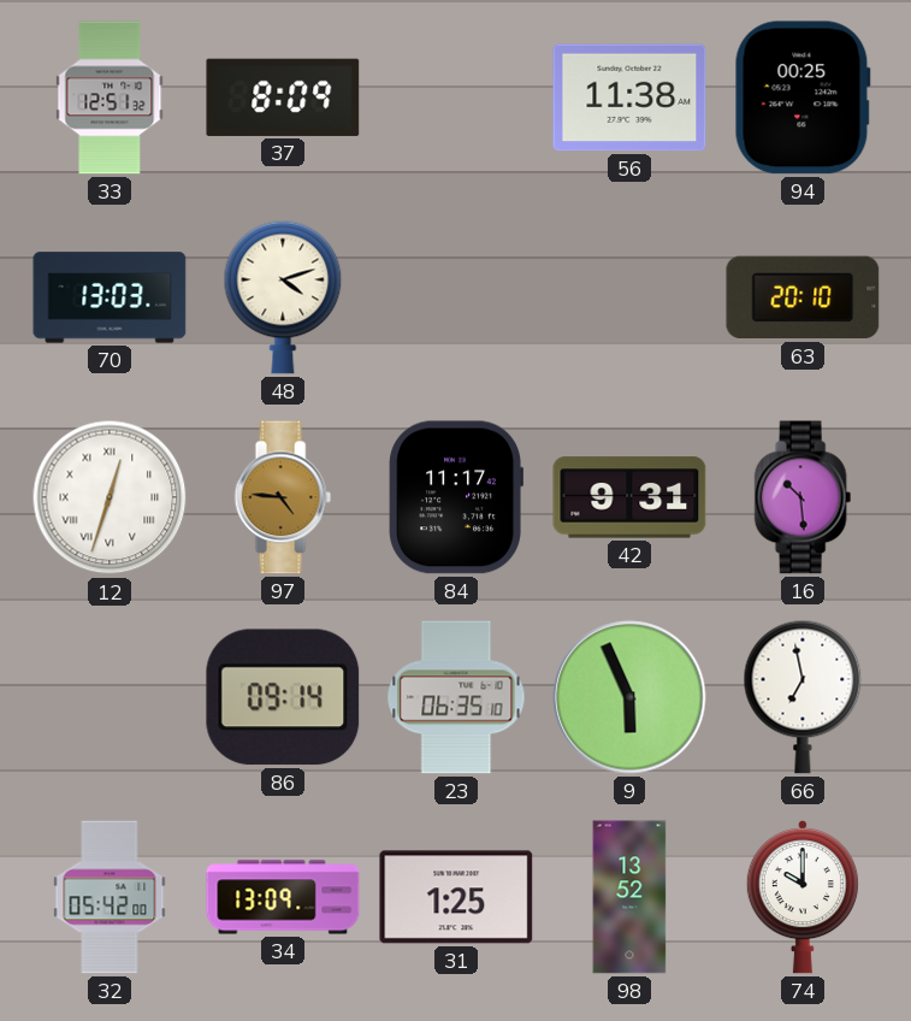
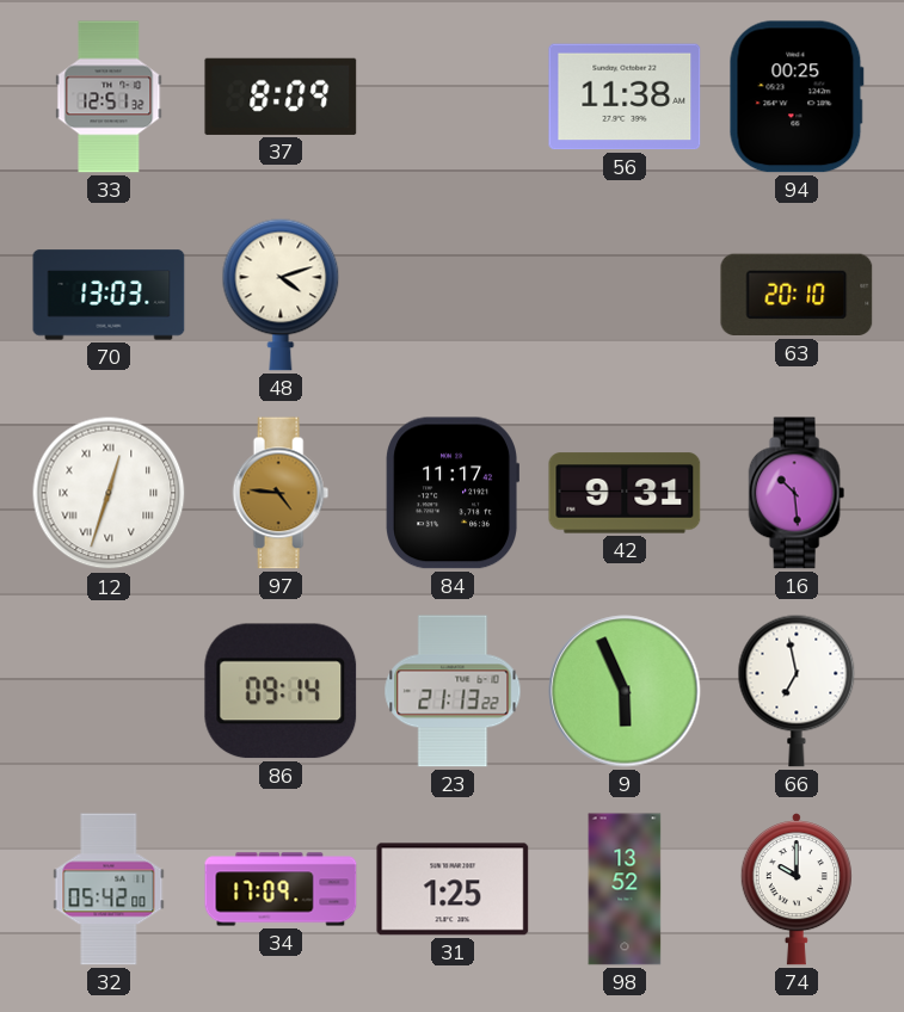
23: 06:35 -> 21:13
34: 13:09 -> 17:09
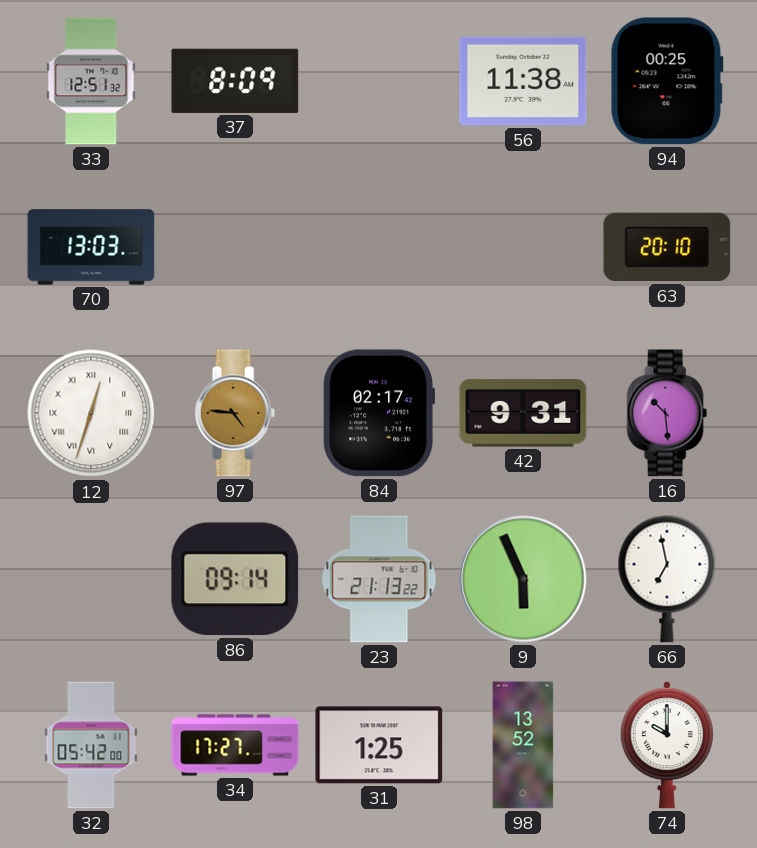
48: 4:12 -> none
84: 11:17 -> 02:17
34: 17:09 -> 17:27
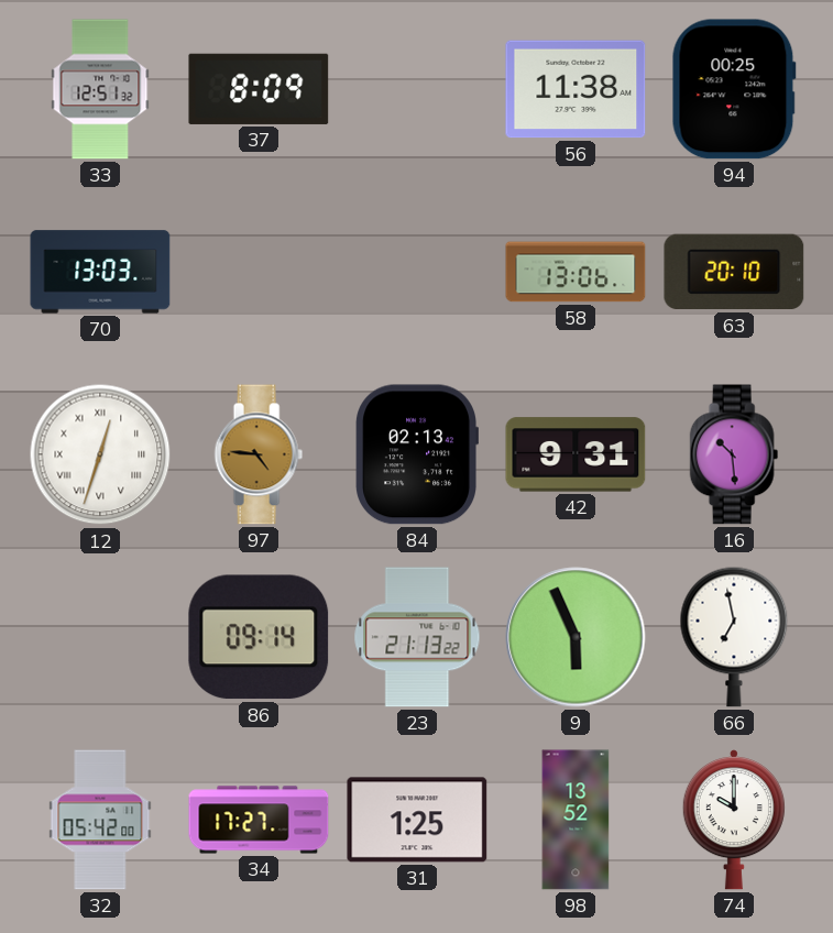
58: none -> 13:06
84: 02:17 -> 02:13
